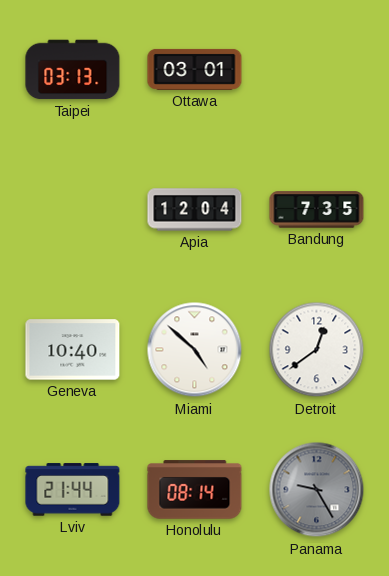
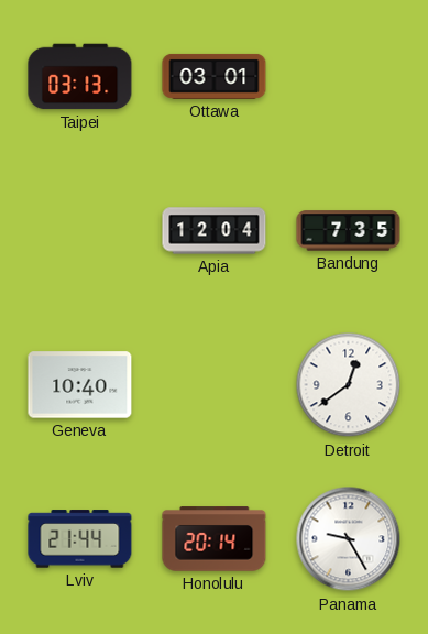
Miami: 4:52 -> none
Honolulu: 08:14 -> 20:14
Panama dial: grey -> white
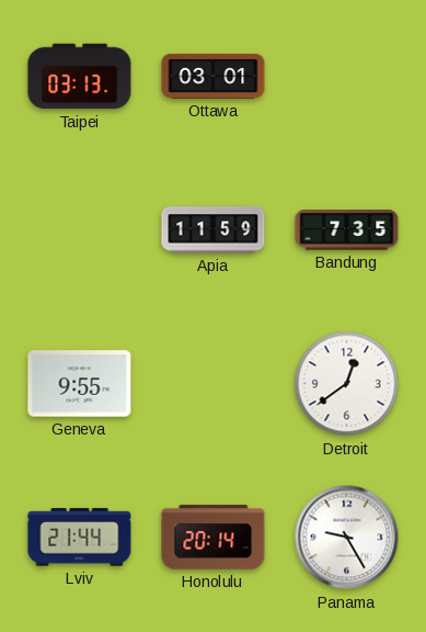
Apia: 12:04 -> 11:59
Geneva: 10:40 -> 9:55
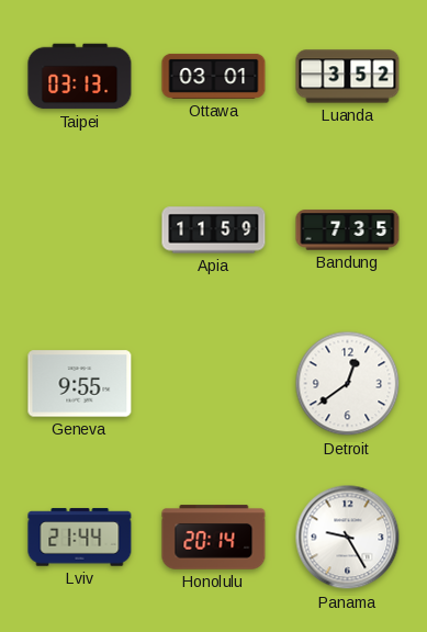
Luanda: none -> 3:52
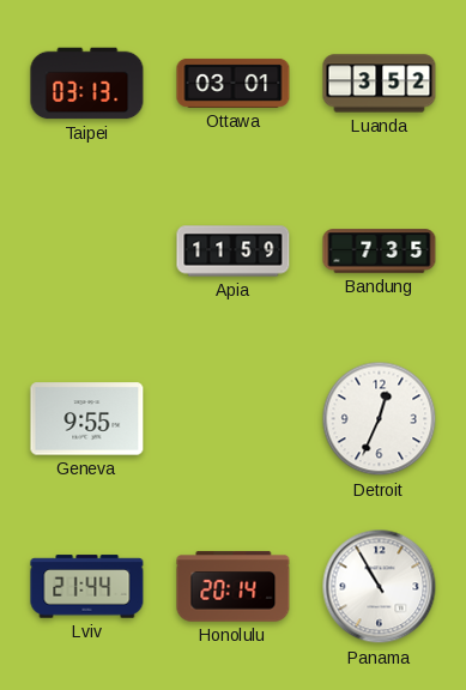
Detroit: 12:39 -> 12:34
Panama: 9:25 -> 10:55
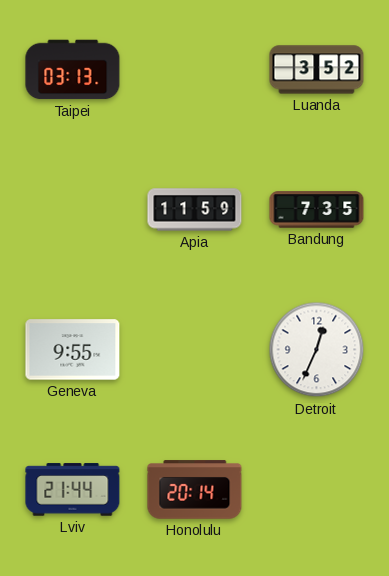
Ottawa: 03:01 -> none
Panama: 10:55 -> none
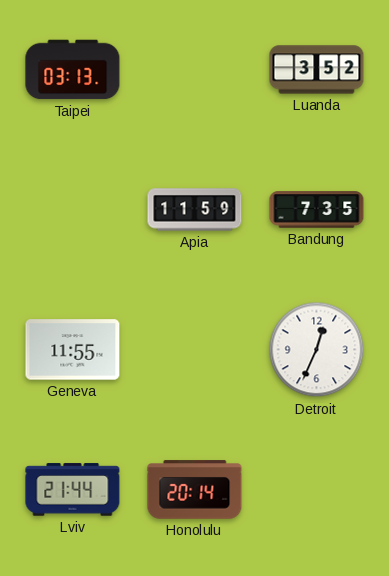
Geneva: 9:55 -> 11:55
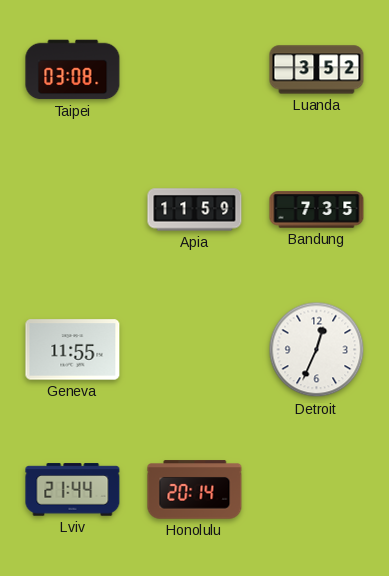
Taipei: 03:13 -> 03:08
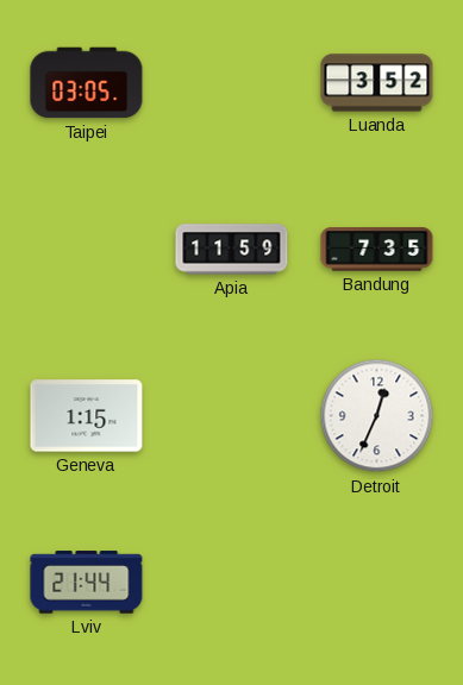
Taipei: 03:08 -> 03:05
Geneva: 11:55 -> 1:15
Honolulu: 20:14 -> none
